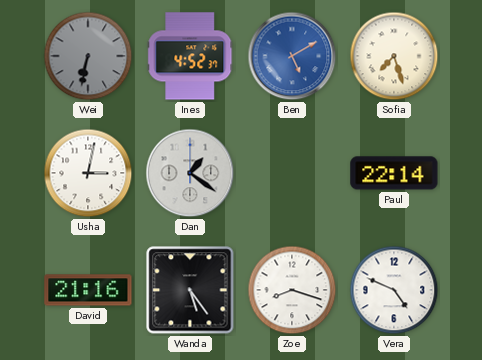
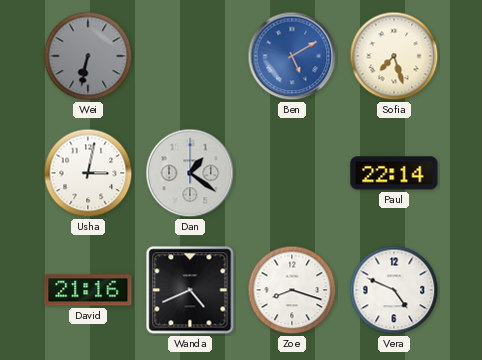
Ines: 4:52 -> none
Wanda: 5:24 -> 4:41
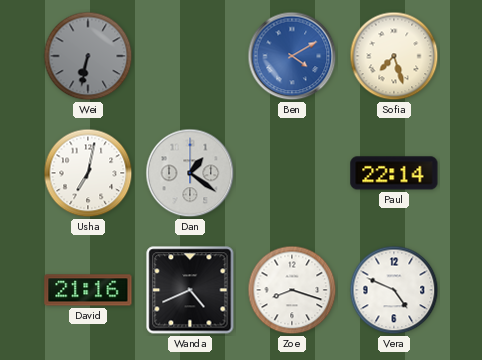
Ben: 5:10 -> 4:10
Usha: 3:02 -> 7:02
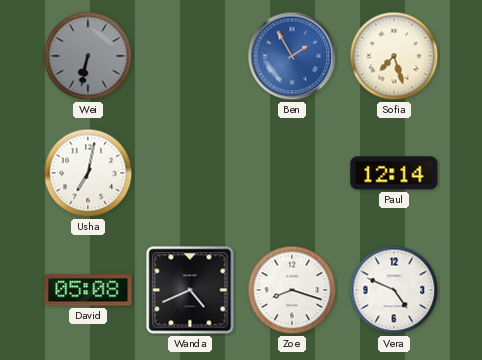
Ben: 4:10 -> 1:55
Dan: 1:21 -> none
Paul: 22:14 -> 12:14
David: 21:16 -> 05:08
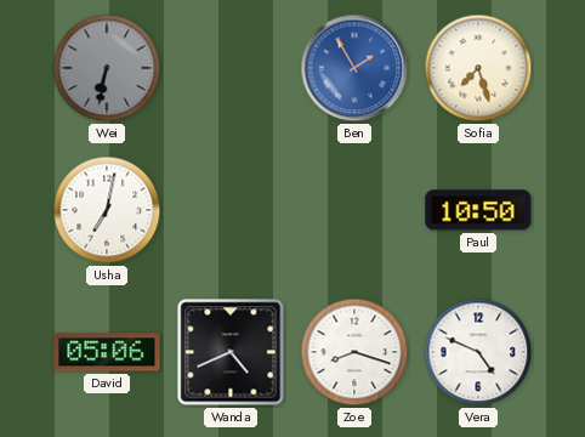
Paul: 12:14 -> 10:50
David: 05:08 -> 05:06
